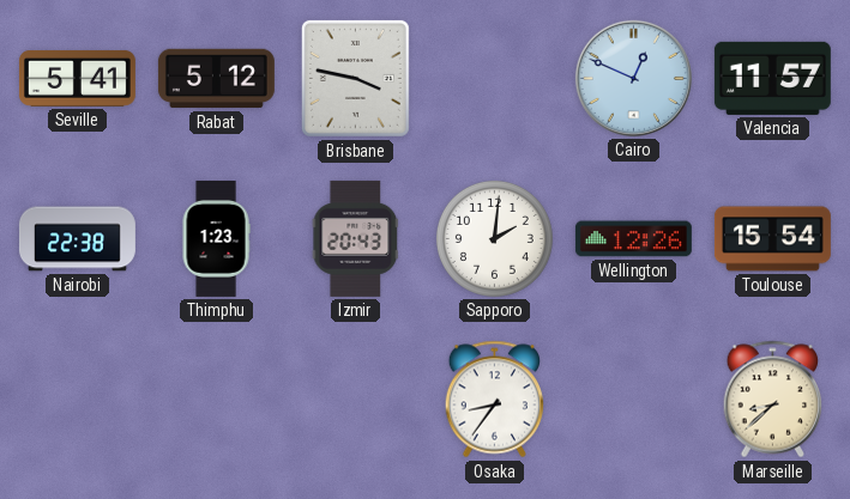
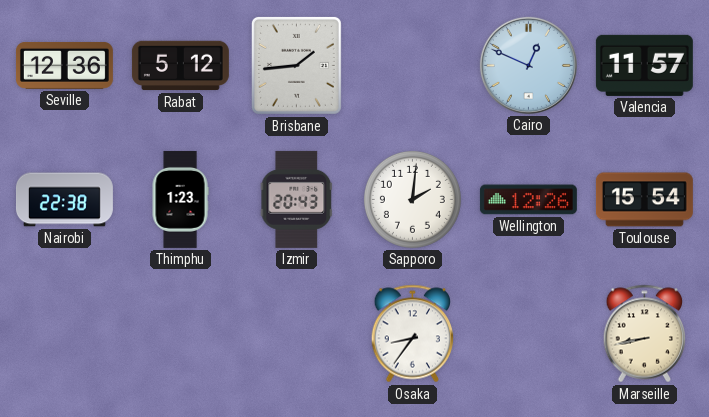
Seville: 5:41 -> 12:36
Brisbane: 3:47 -> 1:44
Marseille: 8:38 -> 8:43
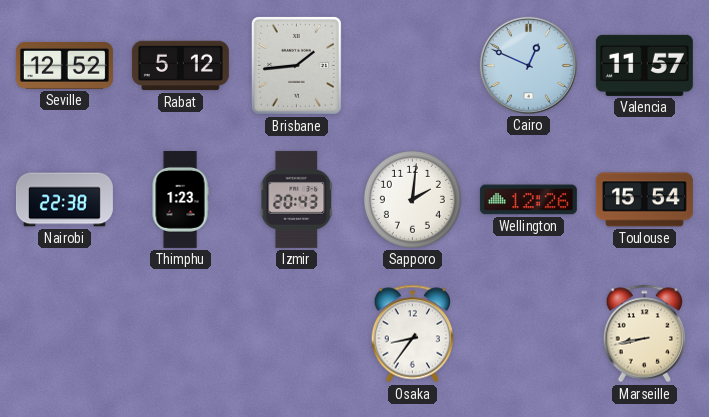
Seville: 12:36 -> 12:52
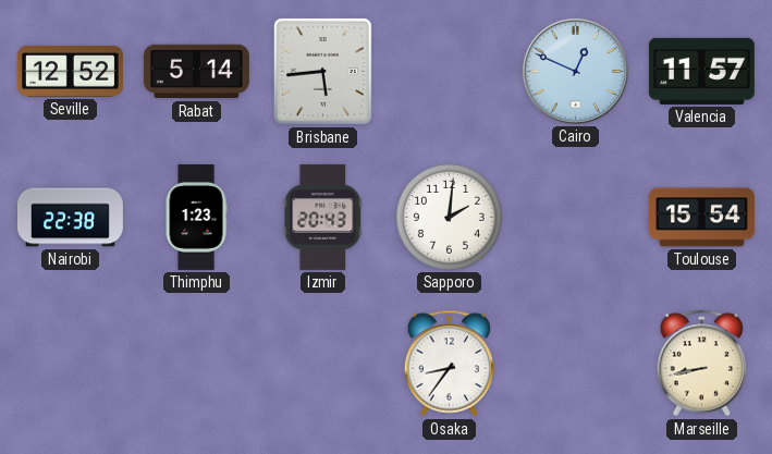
Rabat: 5:12 -> 5:14
Brisbane: 1:44 -> 5:44
Wellington: 12:26 -> none
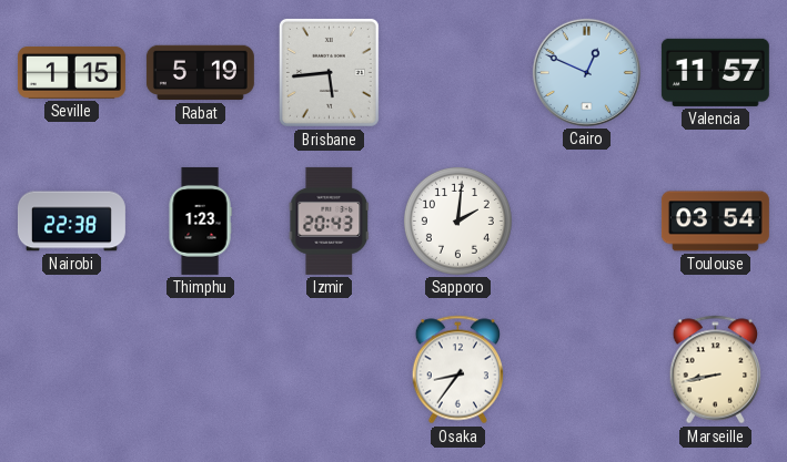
Seville: 12:52 -> 1:15
Rabat: 5:14 -> 5:19
Toulouse: 15:54 -> 03:54
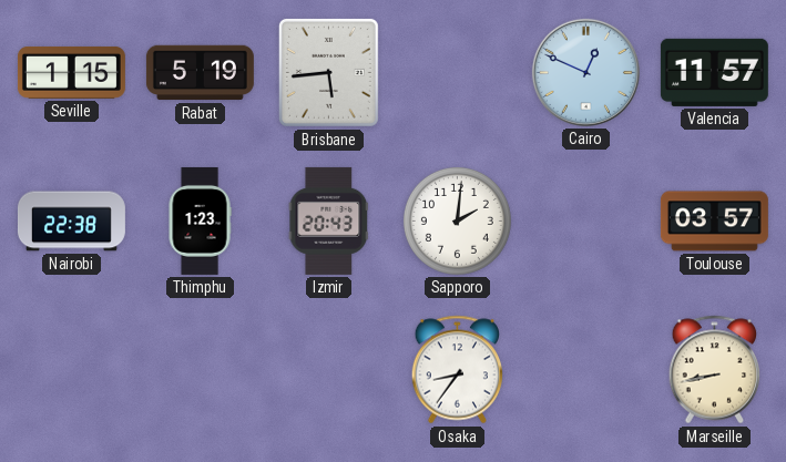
Toulouse: 03:54 -> 03:57
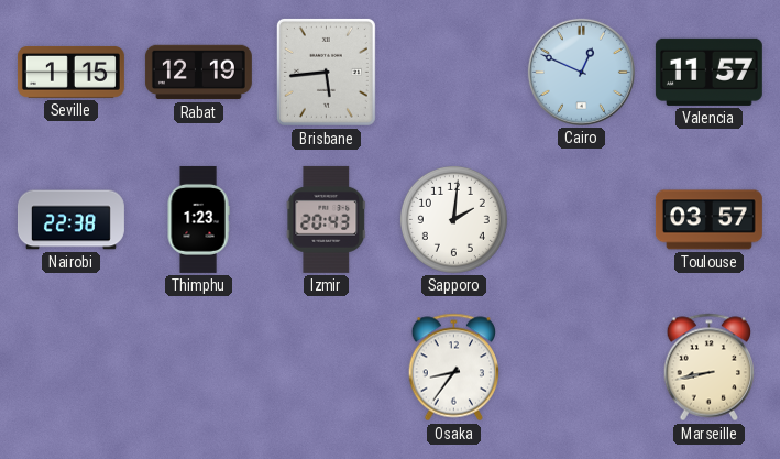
Rabat: 5:19 -> 12:19
